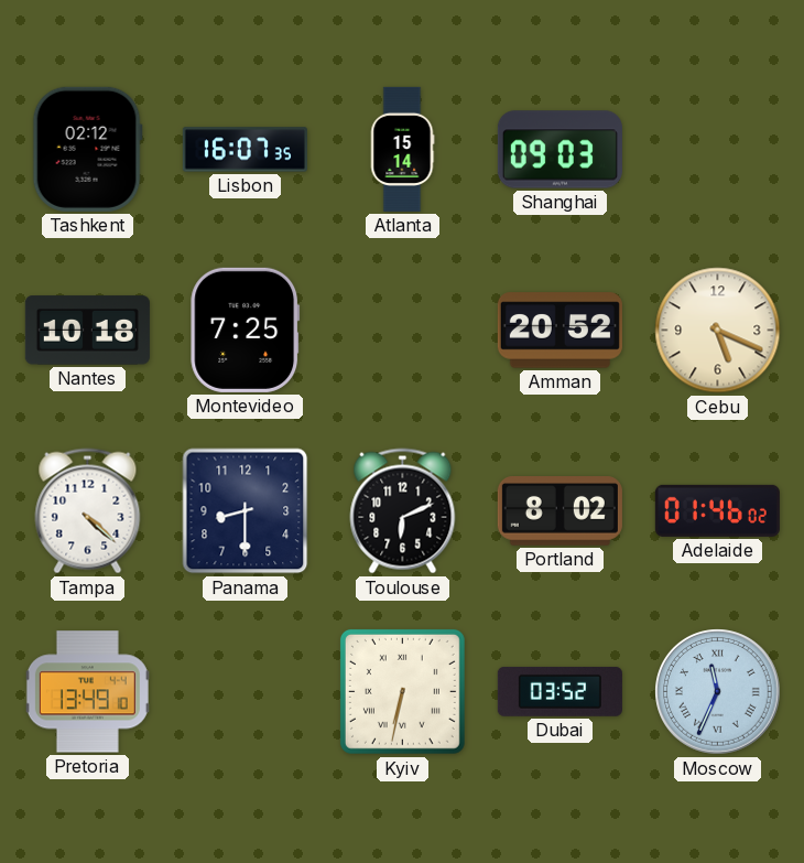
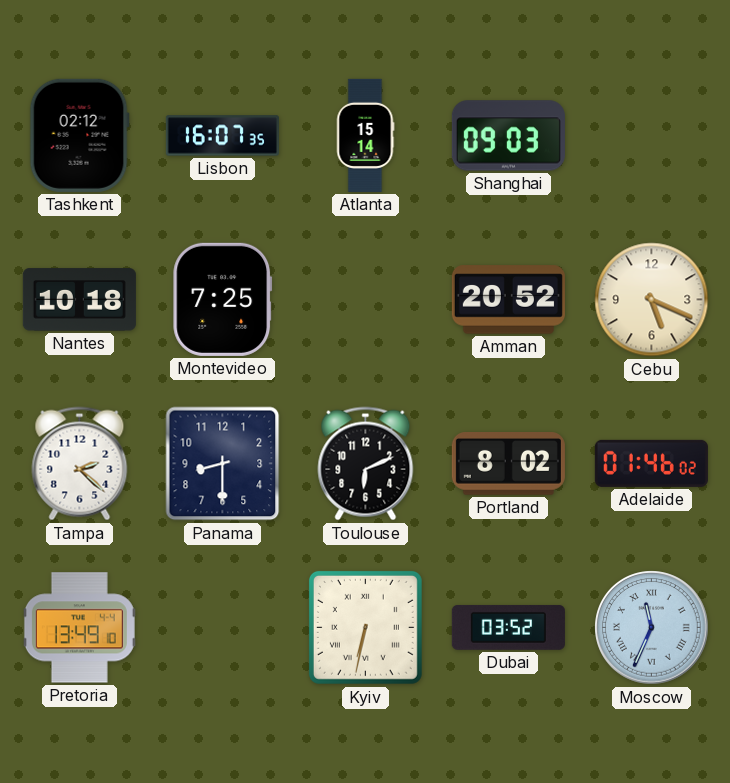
Tampa: 4:22 -> 2:22
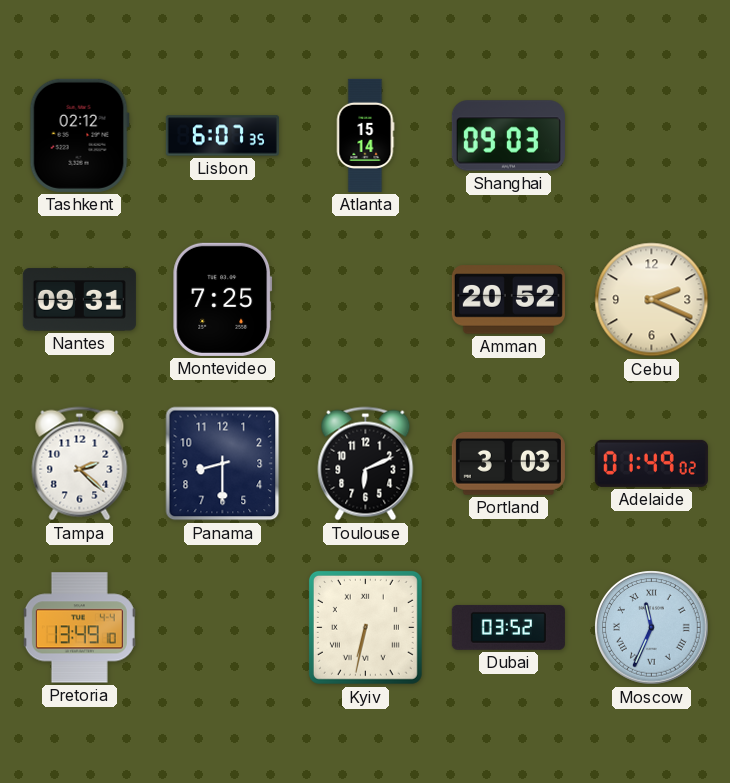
Lisbon: 16:07 -> 6:07
Nantes: 10:18 -> 09:31
Cebu: 5:19 -> 2:19
Portland: 8:02 -> 3:03
Adelaide: 01:46 -> 01:49
